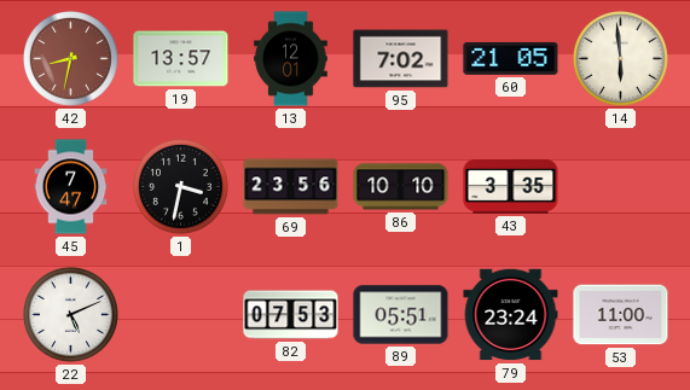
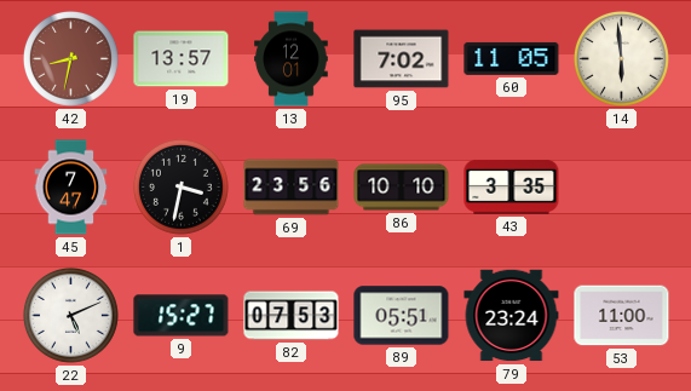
60: 21:05 -> 11:05
9: none -> 15:27
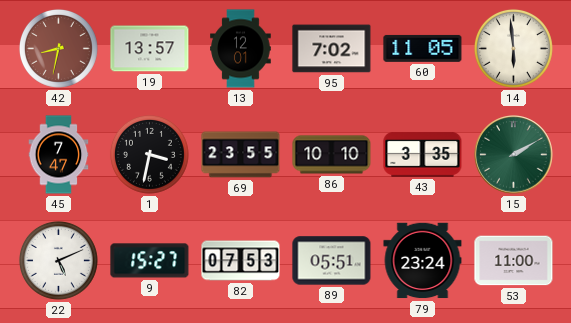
69: 23:56 -> 23:55
15: none -> 2:10
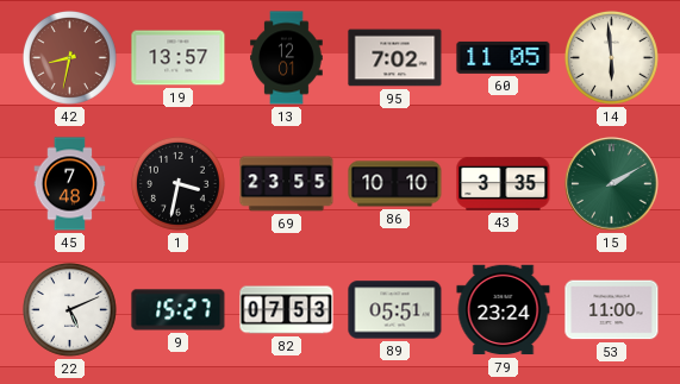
45: 7:47 -> 7:48
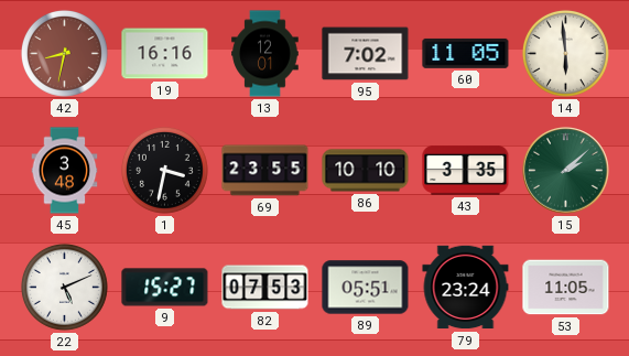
19: 13:57 -> 16:16
45: 7:48 -> 3:48
15: 2:10 -> 2:08
53: 11:00 -> 11:05
